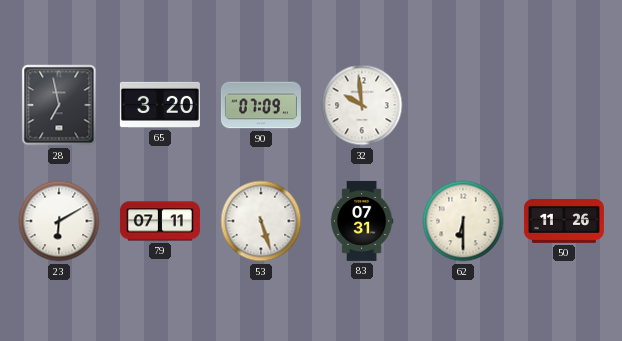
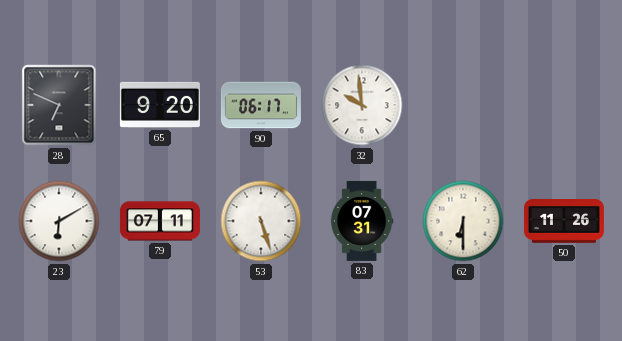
28: 6:58 -> 6:49
65: 3:20 -> 9:20
90: 07:09 -> 06:17
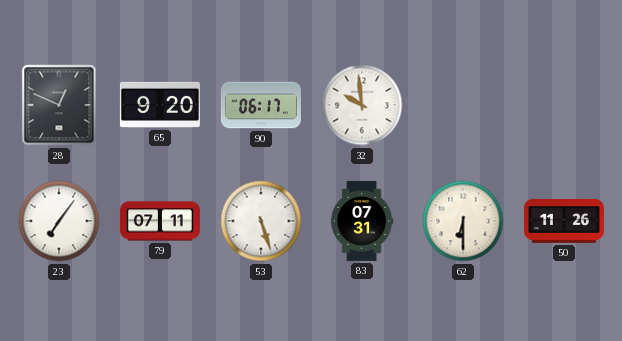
28: 6:49 -> 12:49
23: 6:10 -> 7:06
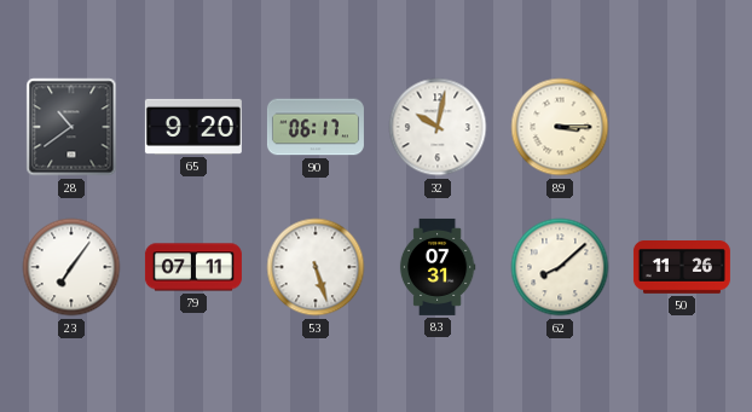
28: 12:49 -> 10:39
32: 9:59 -> 10:02
89: none -> 3:15
62: 6:30 -> 8:08
